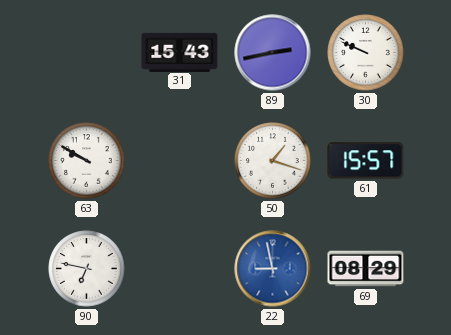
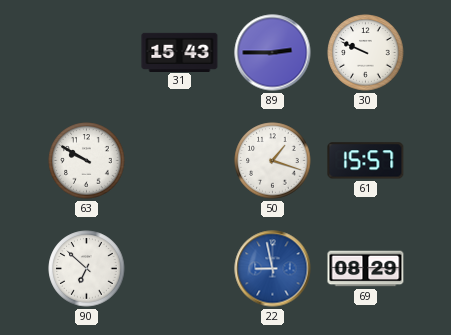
89: 2:43 -> 2:45
90: 6:47 -> 6:52
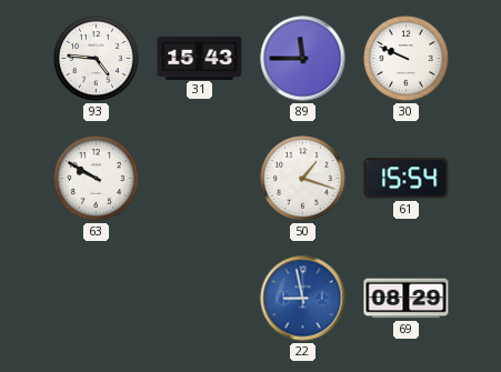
93: none -> 4:46
89: 2:45 -> 11:45
61: 15:57 -> 15:54
90: 6:52 -> none
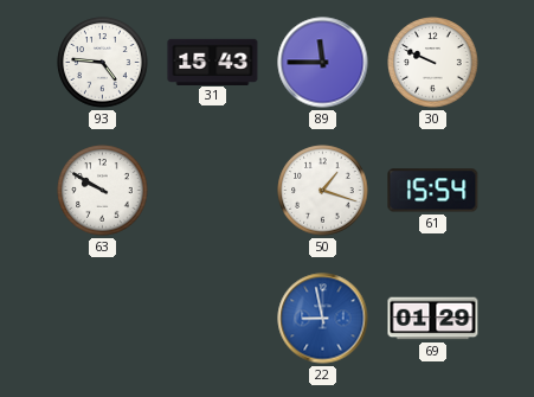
69: 08:29 -> 01:29
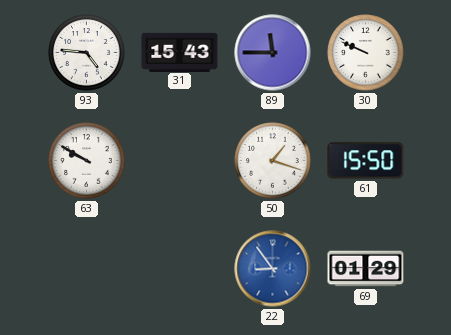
61: 15:54 -> 15:50
22: 8:58 -> 8:54
